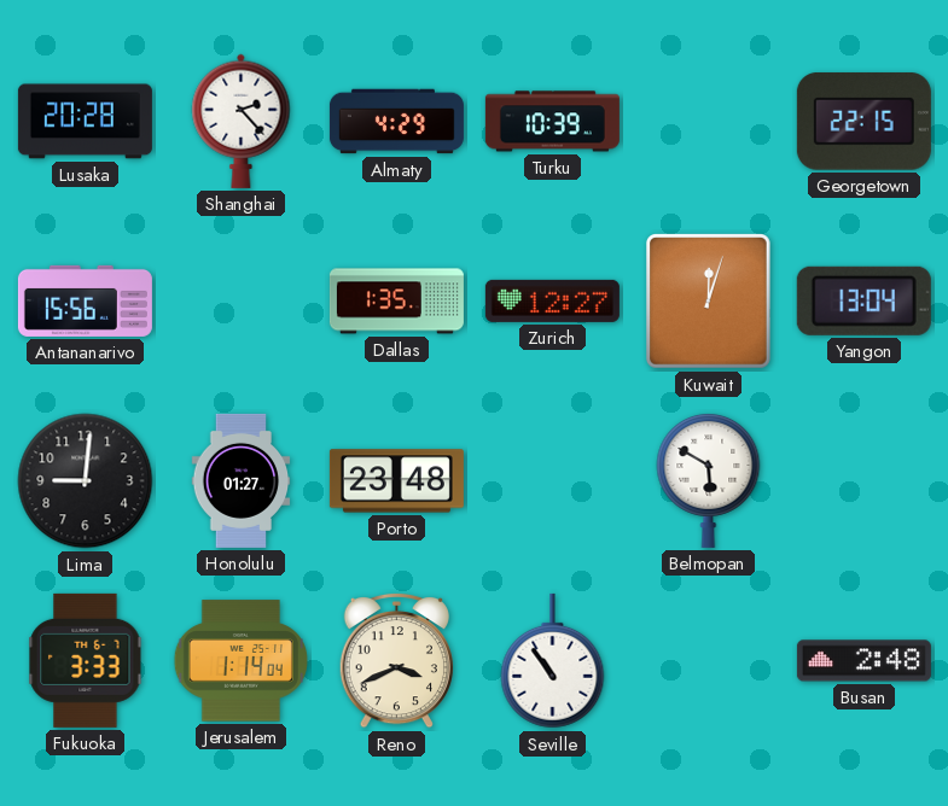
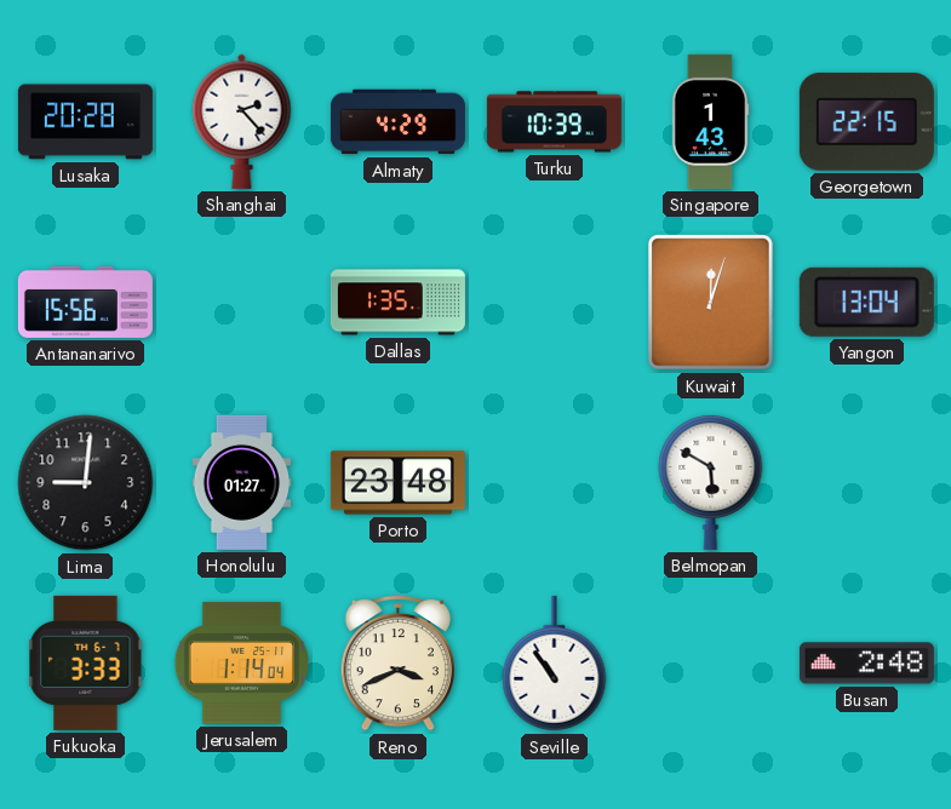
Singapore: none -> 1:43
Zurich: 12:27 -> none
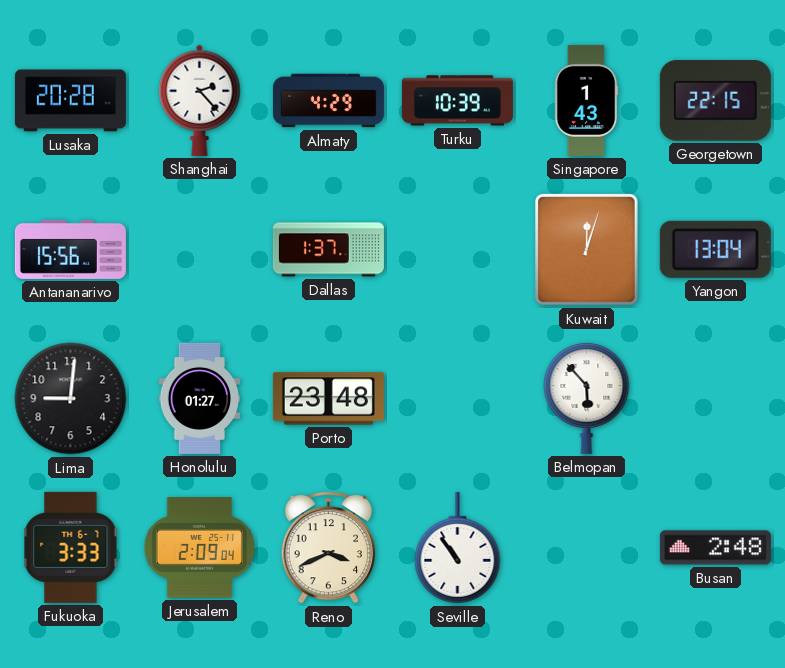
Dallas: 1:35 -> 1:37
Belmopan: 5:50 -> 5:53
Jerusalem: 1:14 -> 2:09
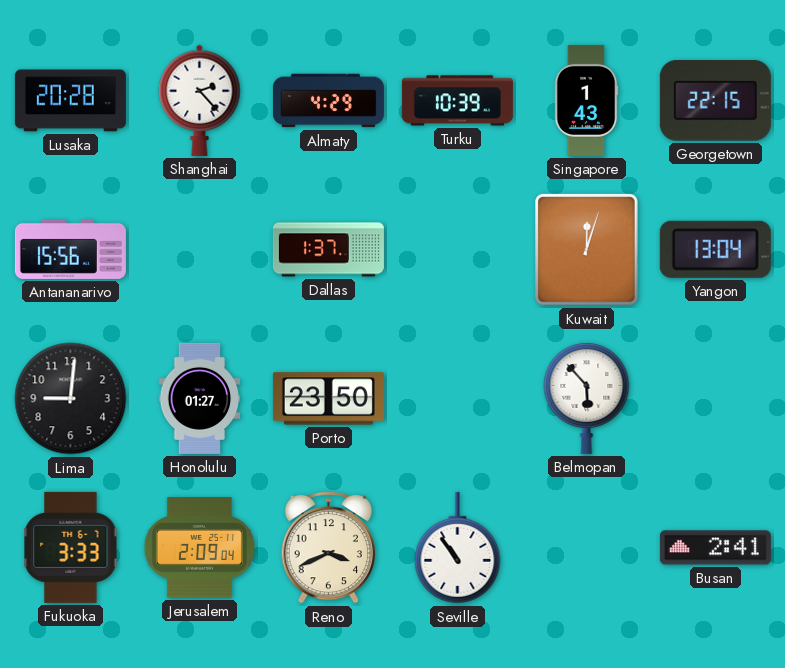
Porto: 23:48 -> 23:50
Busan: 2:48 -> 2:41
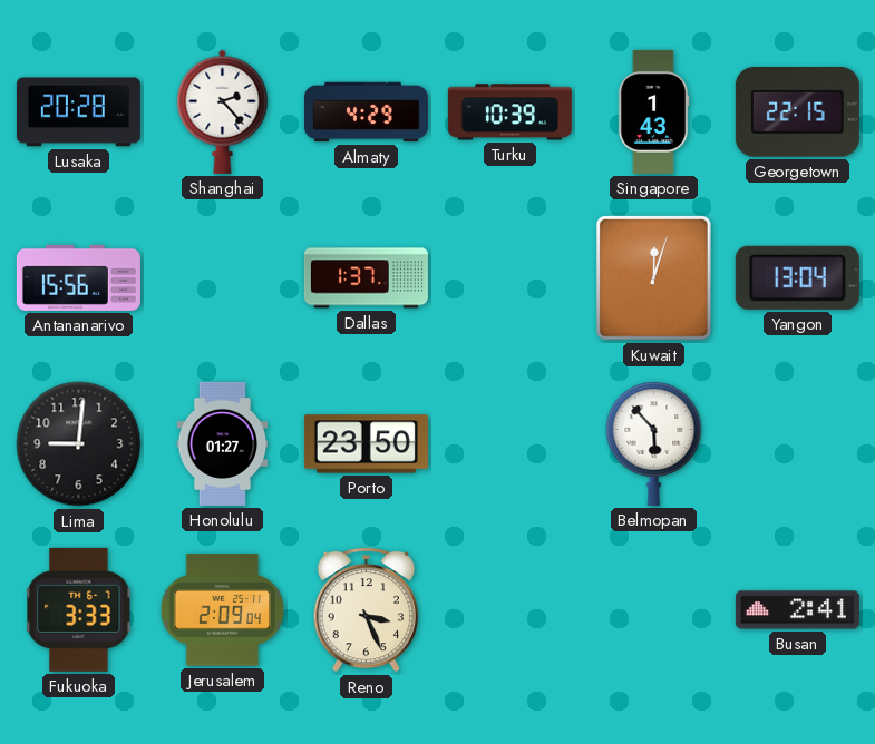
Reno: 3:41 -> 3:26
Seville: 10:54 -> none
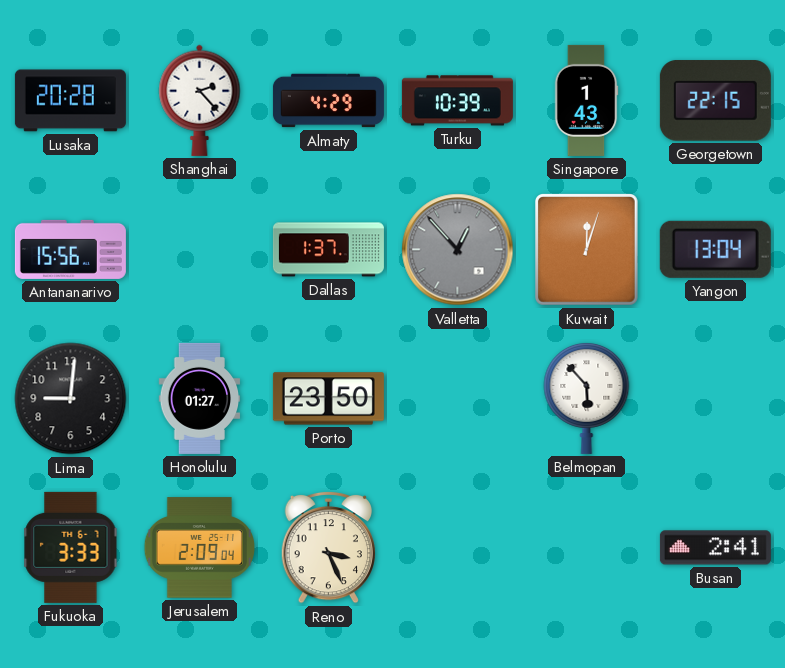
Valletta: none -> 12:53
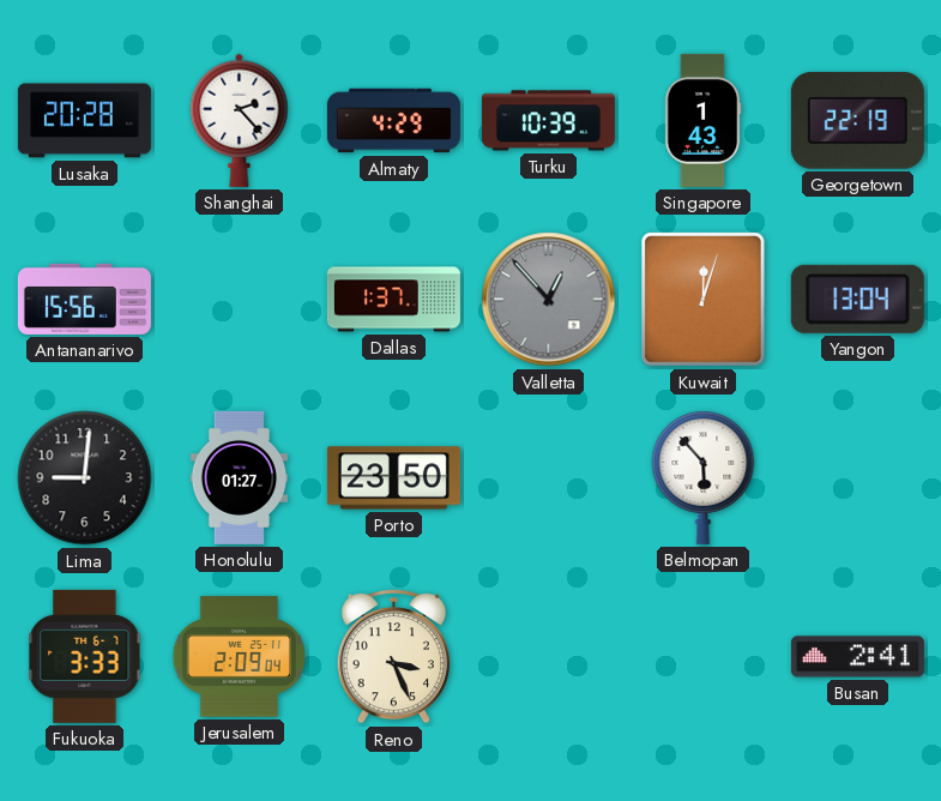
Georgetown: 22:15 -> 22:19
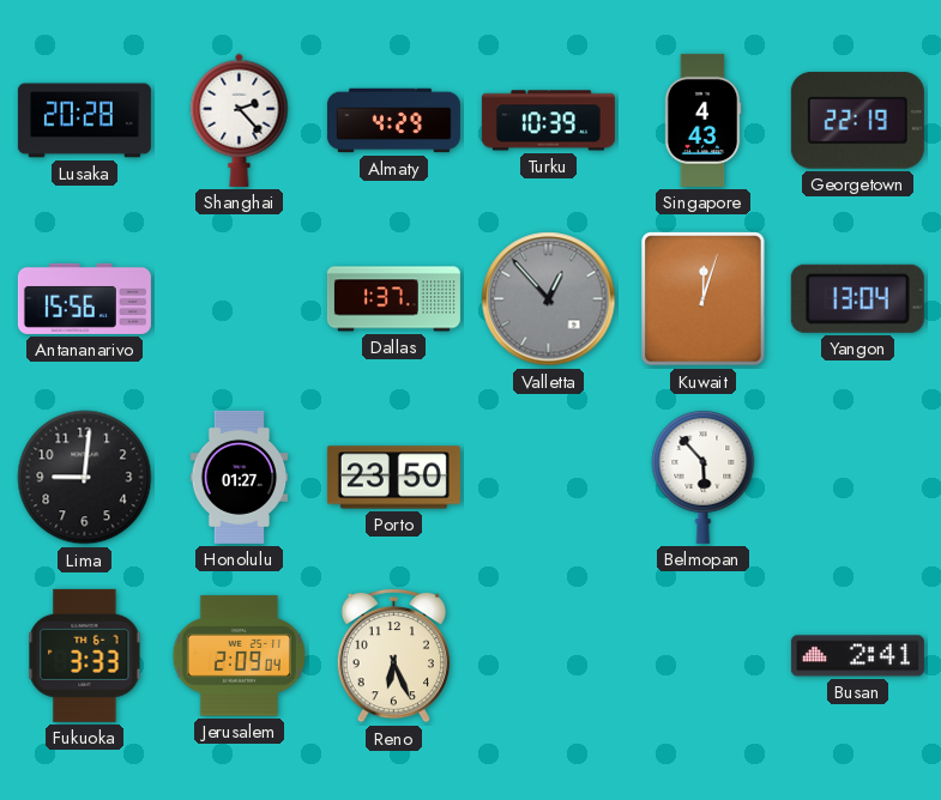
Singapore: 1:43 -> 4:43
Reno: 3:26 -> 6:26
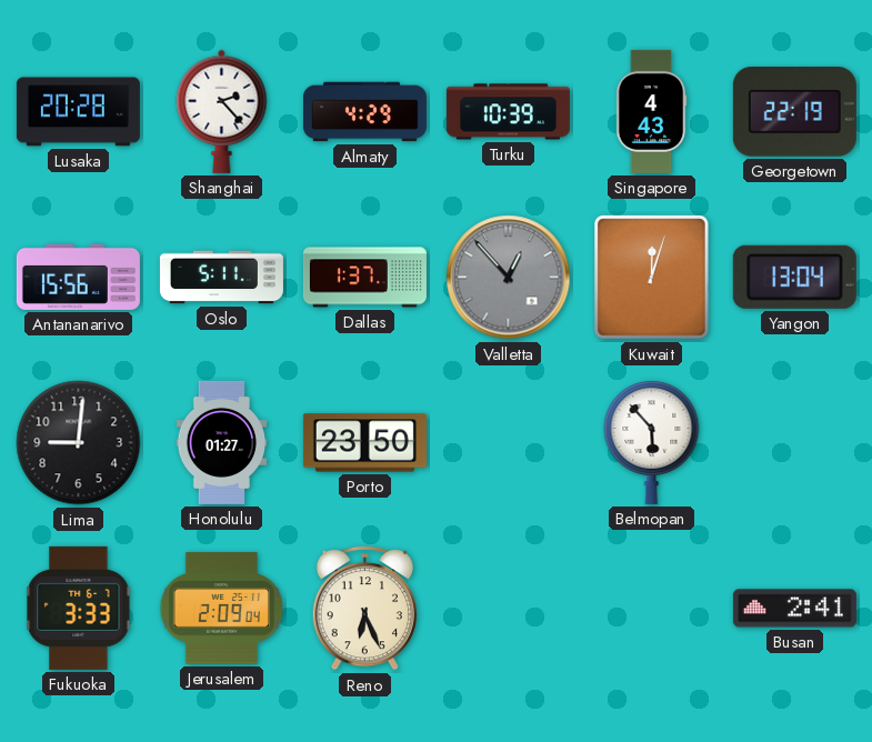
Oslo: none -> 5:11
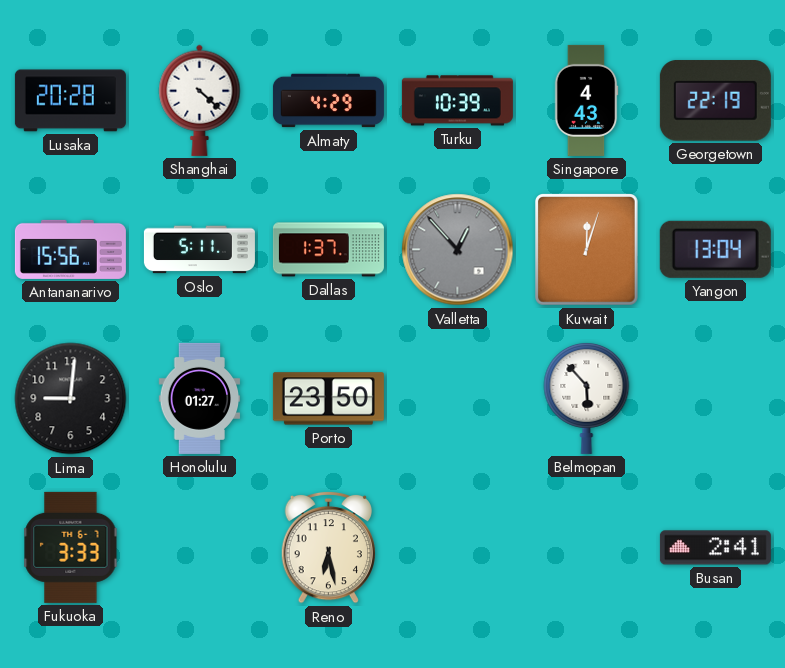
Shanghai: 2:23 -> 4:22
Jerusalem: 2:09 -> none
Reno: 6:26 -> 6:28
